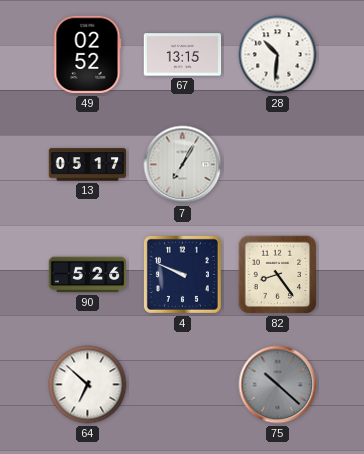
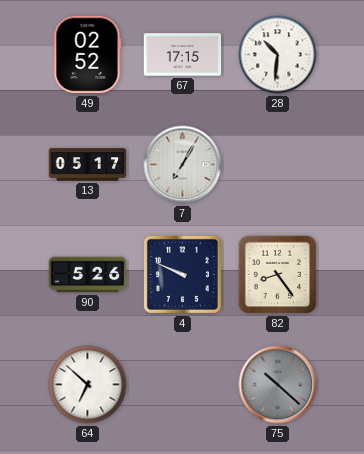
67: 13:15 -> 17:15
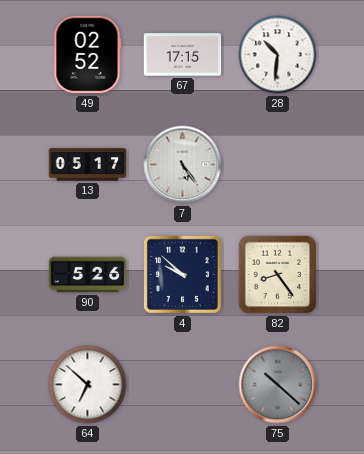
7: 7:05 -> 5:24
4: 9:49 -> 9:52
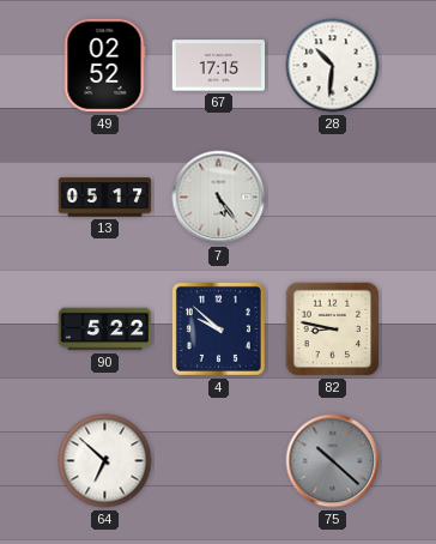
90: 5:26 -> 5:22
82: 8:24 -> 8:47
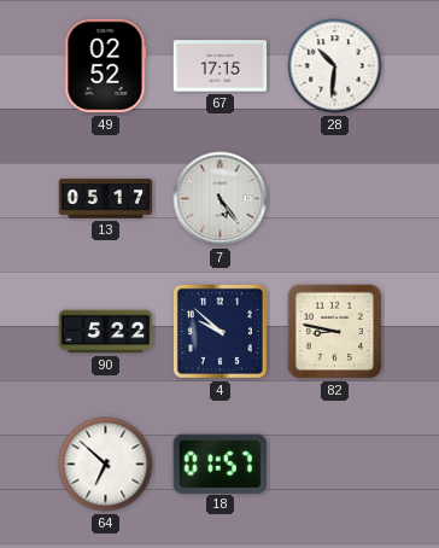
18: none -> 01:57
75: 10:22 -> none
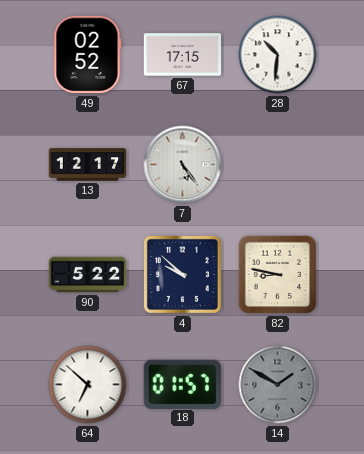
13: 05:17 -> 12:17
14: none -> 1:50
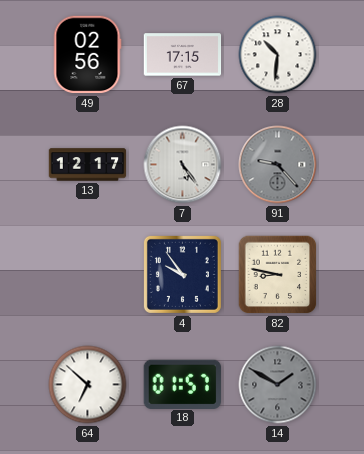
49: 02:52 -> 02:56
91: none -> 9:23
90: 5:22 -> none
4: 9:52 -> 9:54
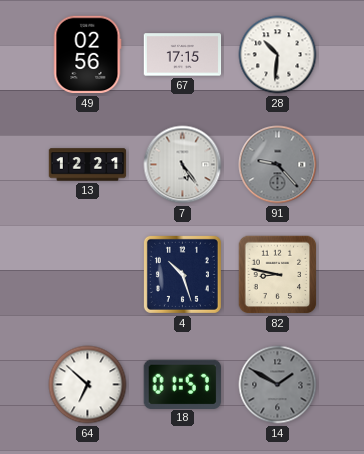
13: 12:17 -> 12:21
4: 9:54 -> 10:27
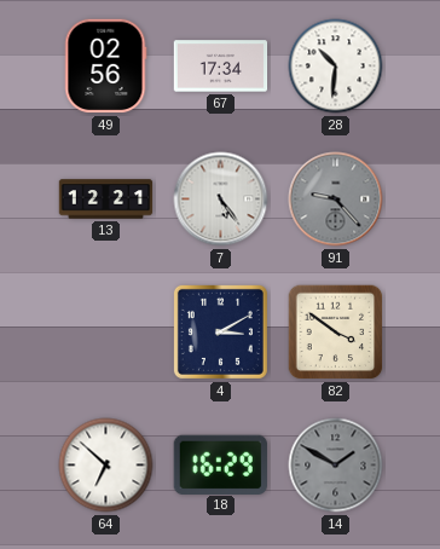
67: 17:15 -> 17:34
4: 10:27 -> 3:10
82: 8:47 -> 3:51
18: 01:57 -> 16:29
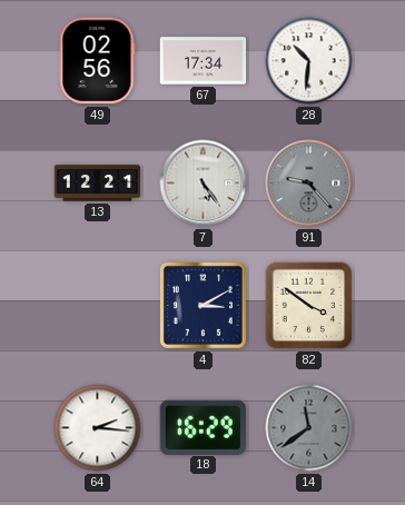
64: 6:52 -> 2:16
14: 1:50 -> 11:39
